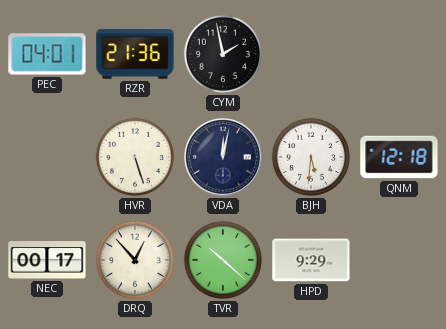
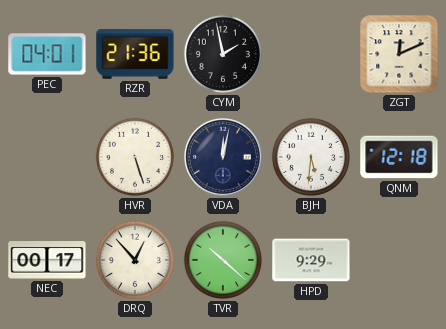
ZGT: none -> 12:11
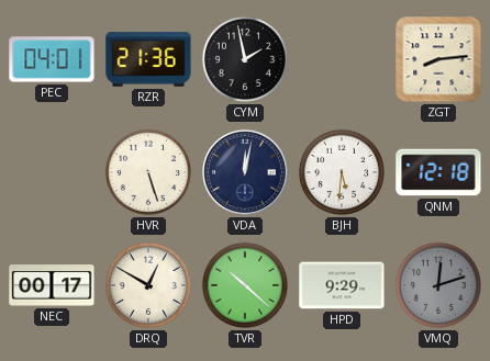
ZGT: 12:11 -> 8:14
DRQ: 12:53 -> 12:50
VMQ: none -> 12:12
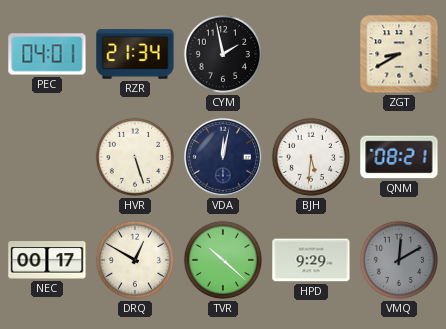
RZR: 21:36 -> 21:34
ZGT: 8:14 -> 8:40
QNM: 12:18 -> 08:21
VMQ: 12:12 -> 12:10
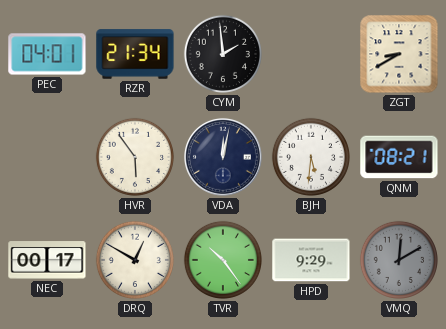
CYM: 1:58 -> 1:59
HVR: 5:27 -> 5:54
TVR: 10:22 -> 10:24
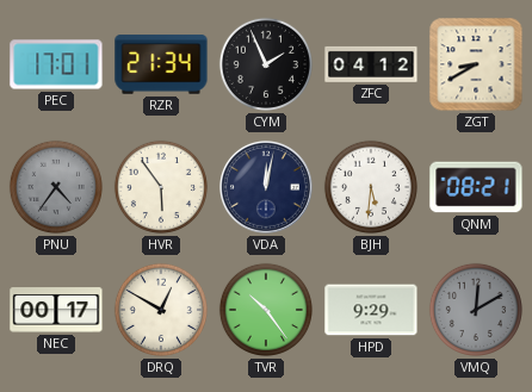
PEC: 04:01 -> 17:01
CYM: 1:59 -> 1:56
ZFC: none -> 04:12
PNU: none -> 4:36
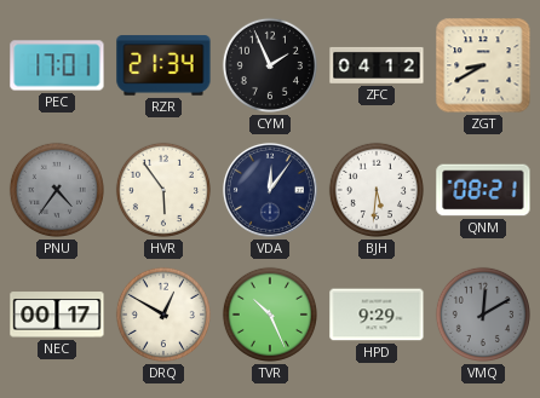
VDA: 12:02 -> 12:06
TVR: 10:24 -> 10:26
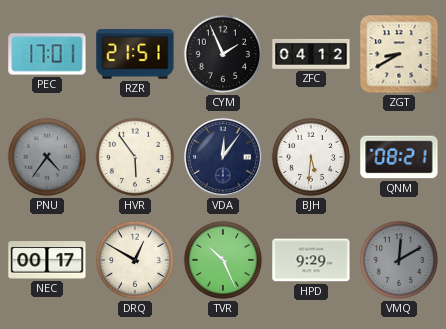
RZR: 21:34 -> 21:51
